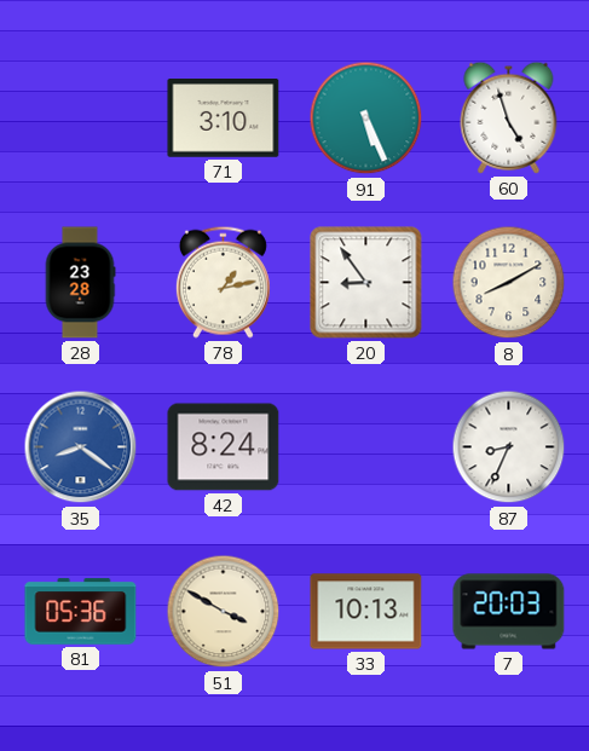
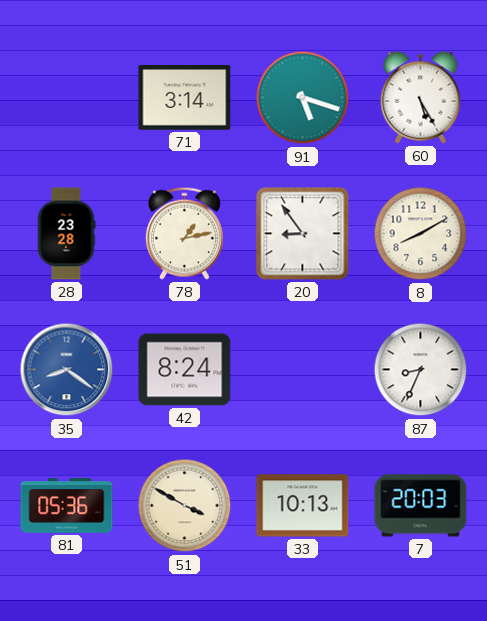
71: 3:10 -> 3:14
91: 5:26 -> 5:18
60: 4:57 -> 5:25
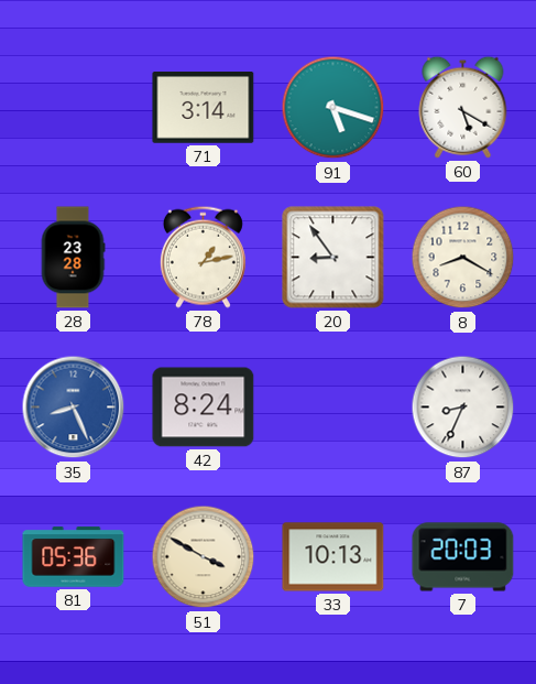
60: 5:25 -> 5:20
8: 8:10 -> 8:20
35: 8:21 -> 8:26
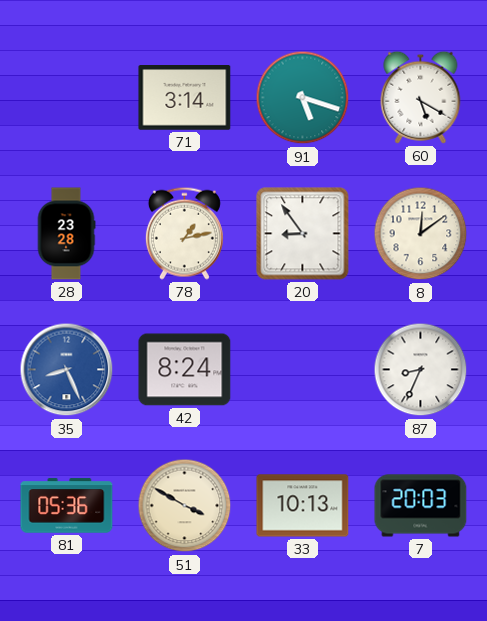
8: 8:20 -> 12:09
